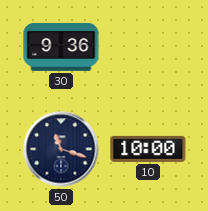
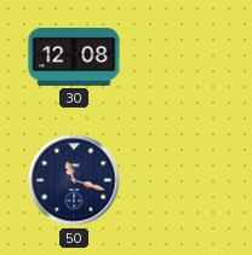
30: 9:36 -> 12:08
10: 10:00 -> none
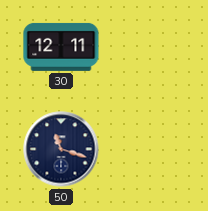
30: 12:08 -> 12:11
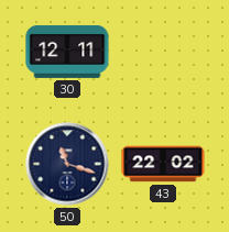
43: none -> 22:02
